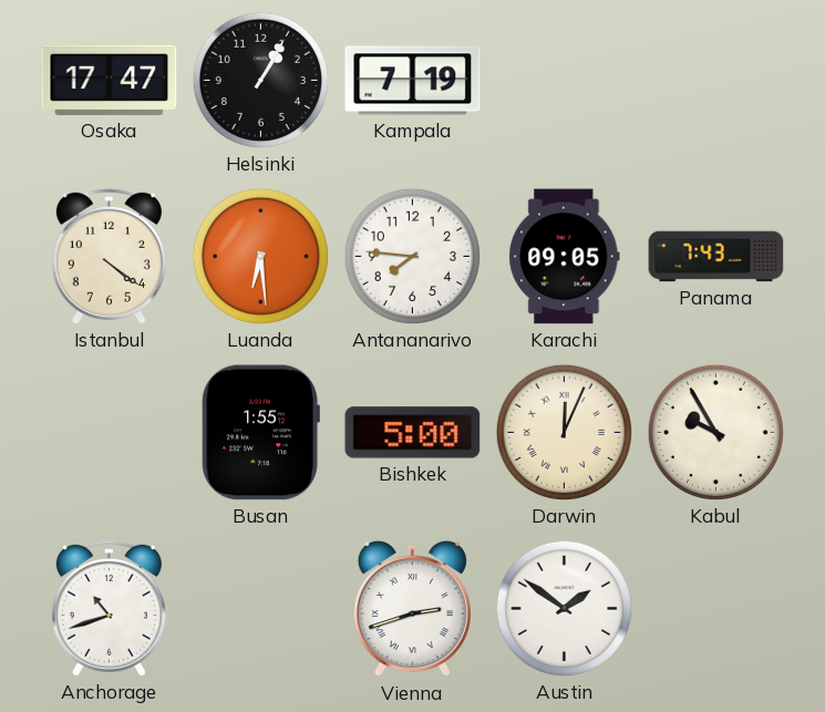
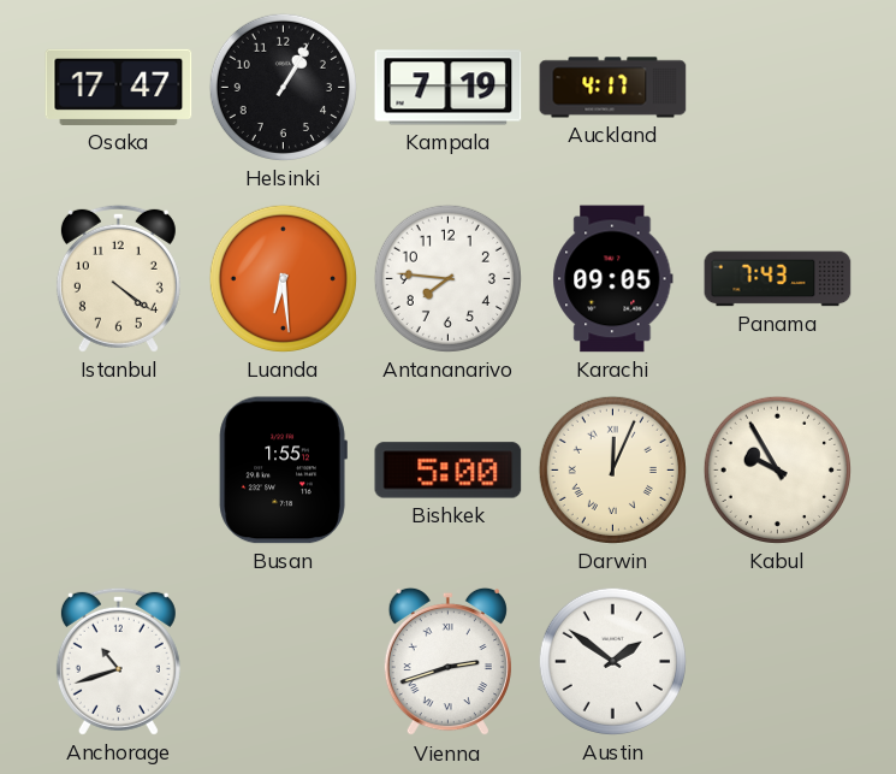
Auckland: none -> 4:17
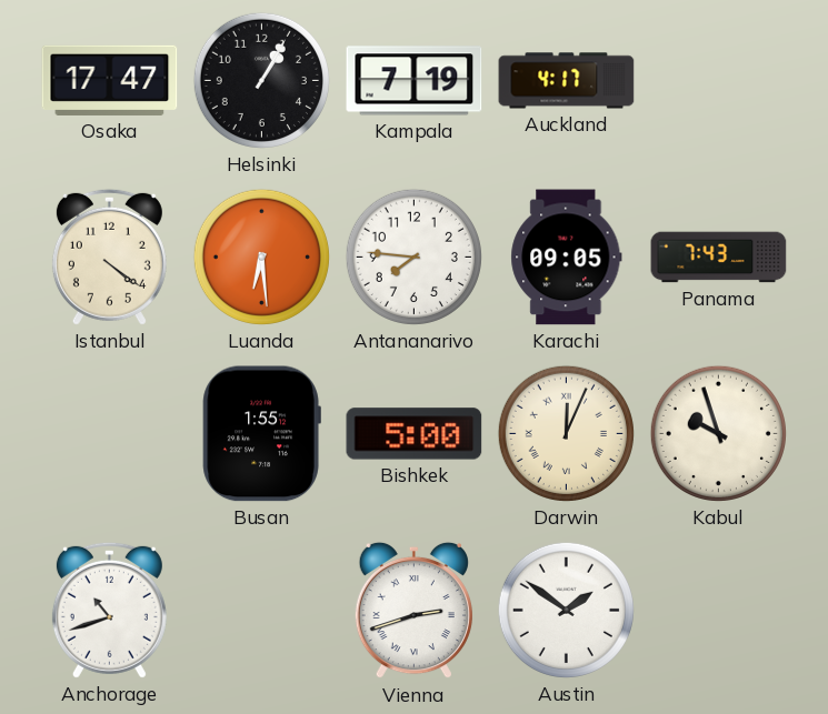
Kabul: 9:55 -> 9:57
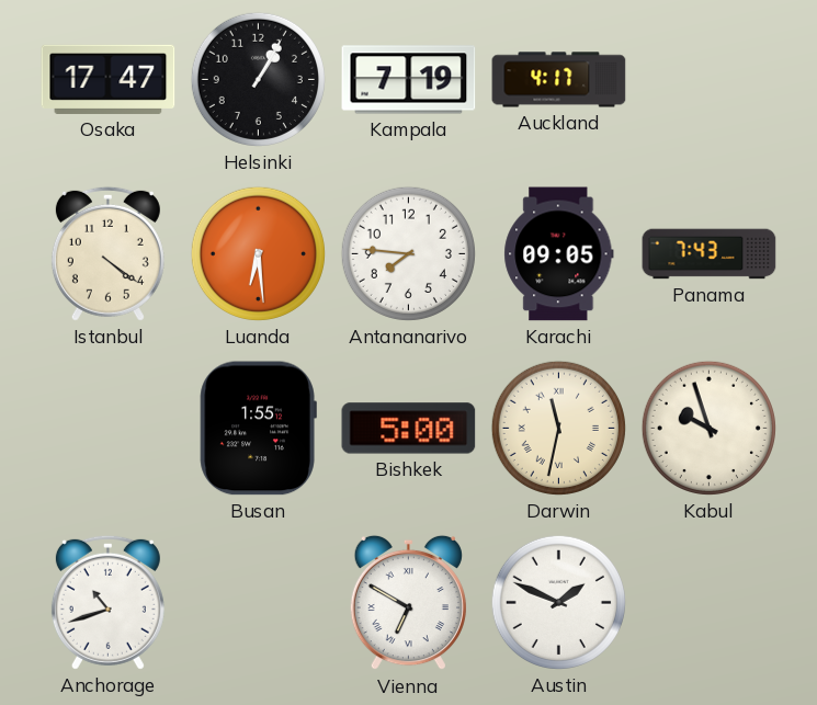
Darwin: 12:04 -> 11:32
Vienna: 2:42 -> 6:50
Austin: 1:51 -> 1:49
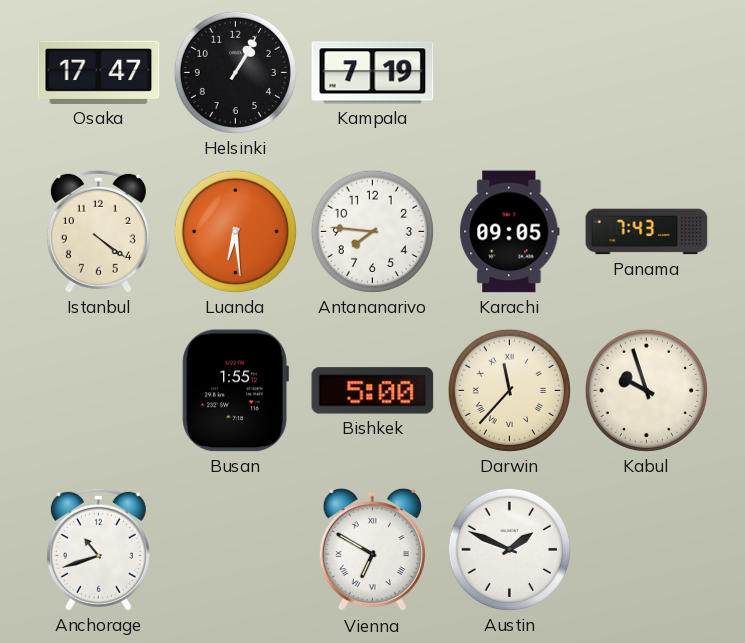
Auckland: 4:17 -> none
Darwin: 11:32 -> 11:37
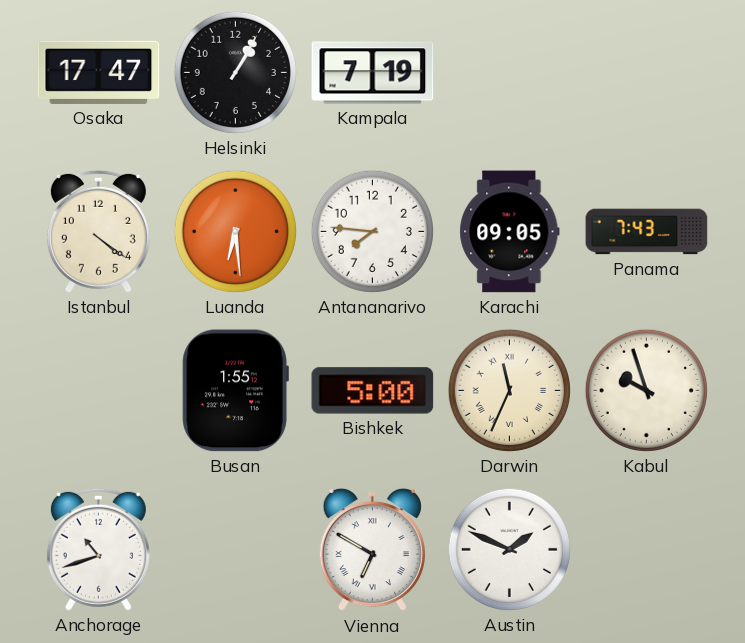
Darwin: 11:37 -> 11:34
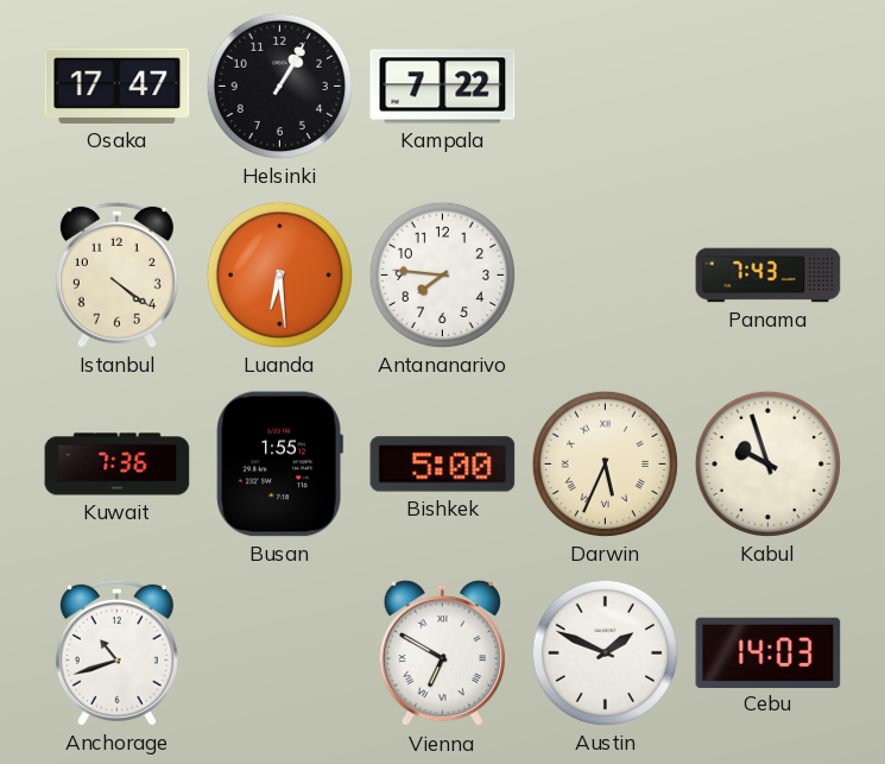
Kampala: 7:19 -> 7:22
Karachi: 09:05 -> none
Kuwait: none -> 7:36
Darwin: 11:34 -> 5:34
Cebu: none -> 14:03
